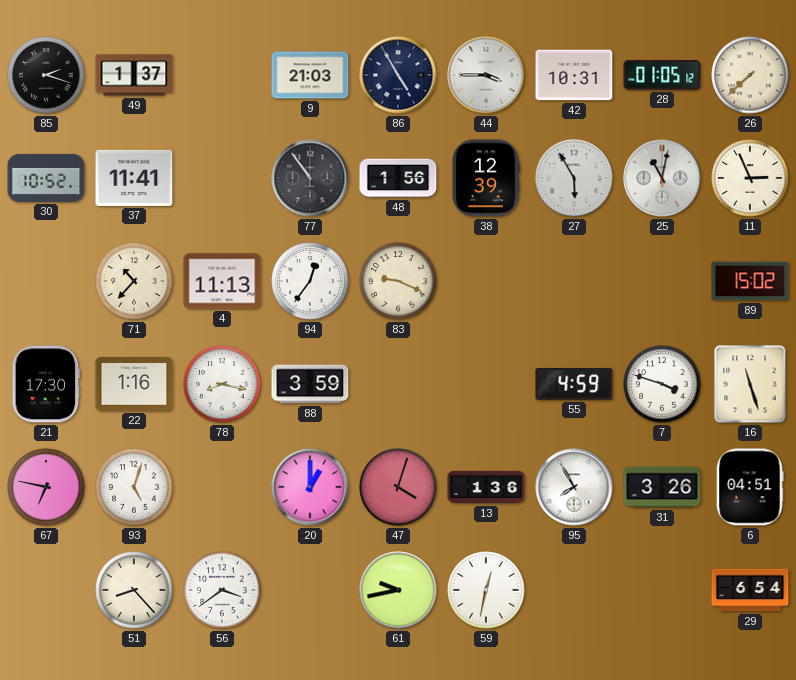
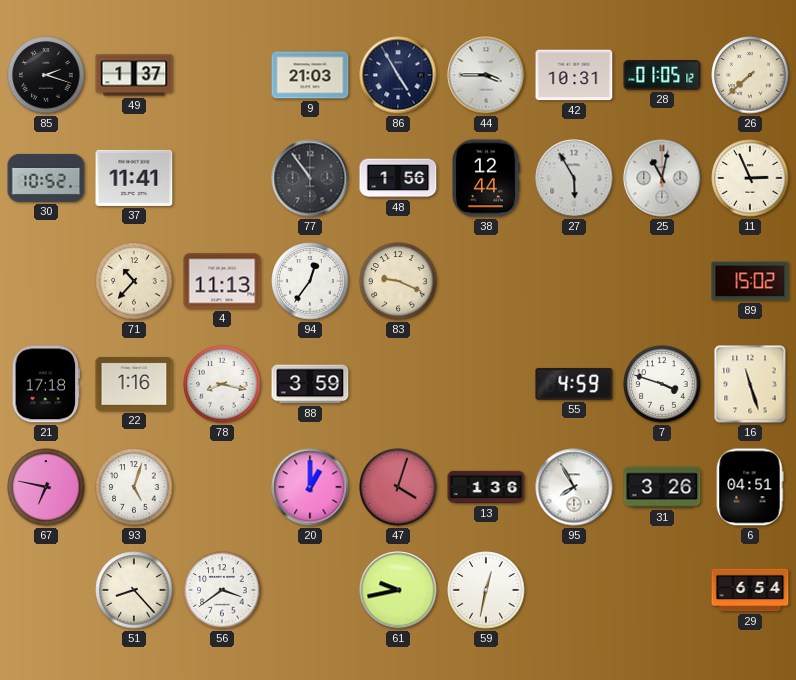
38: 12:39 -> 12:44
21: 17:30 -> 17:18
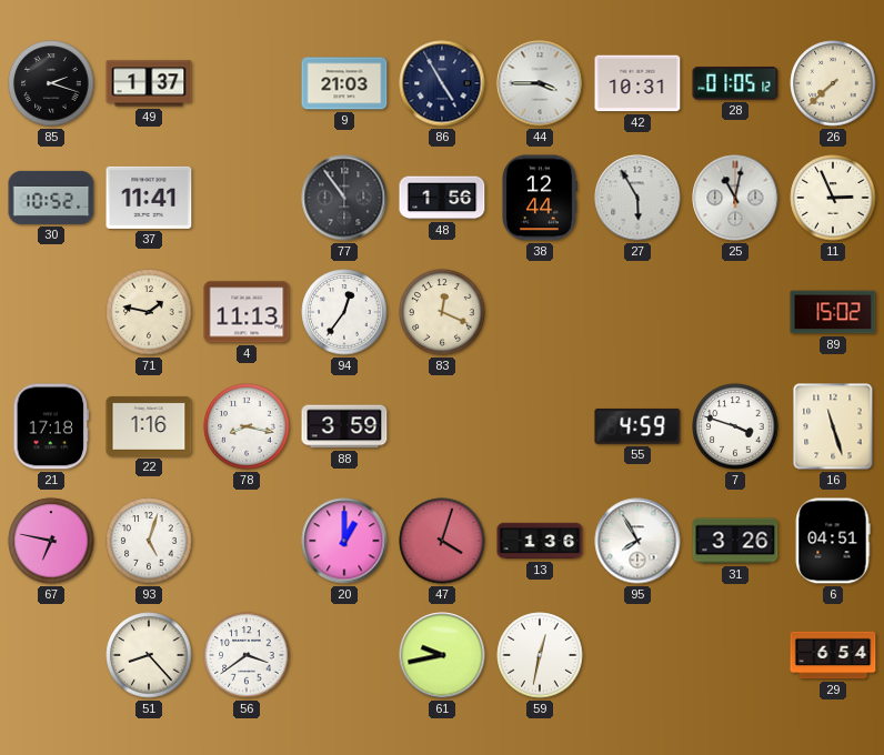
71: 10:37 -> 1:47
83: 9:19 -> 12:19
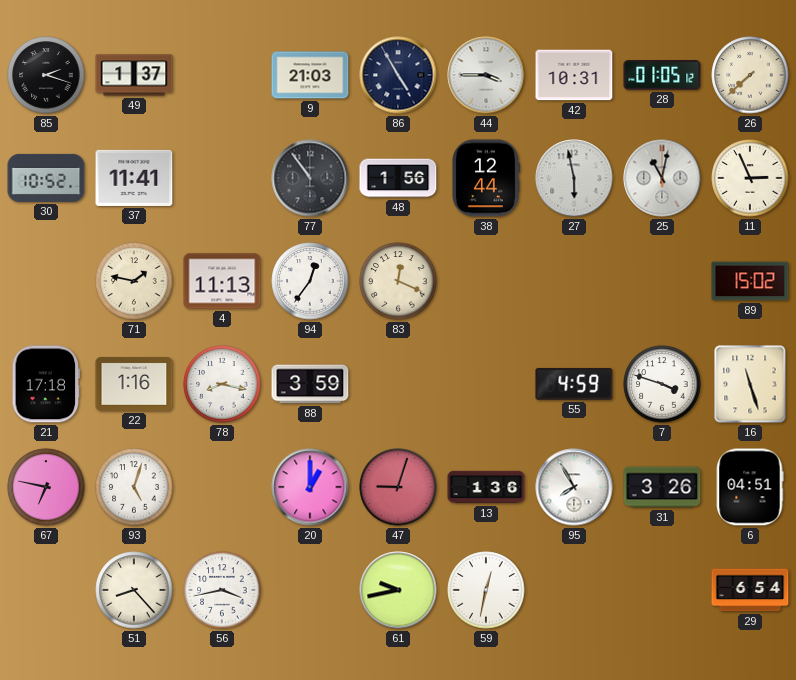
27: 5:55 -> 5:58
47: 4:03 -> 9:03
56: 3:39 -> 3:43
